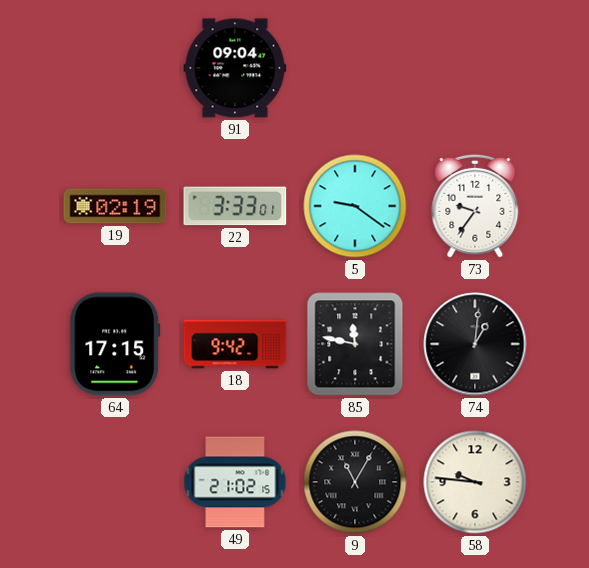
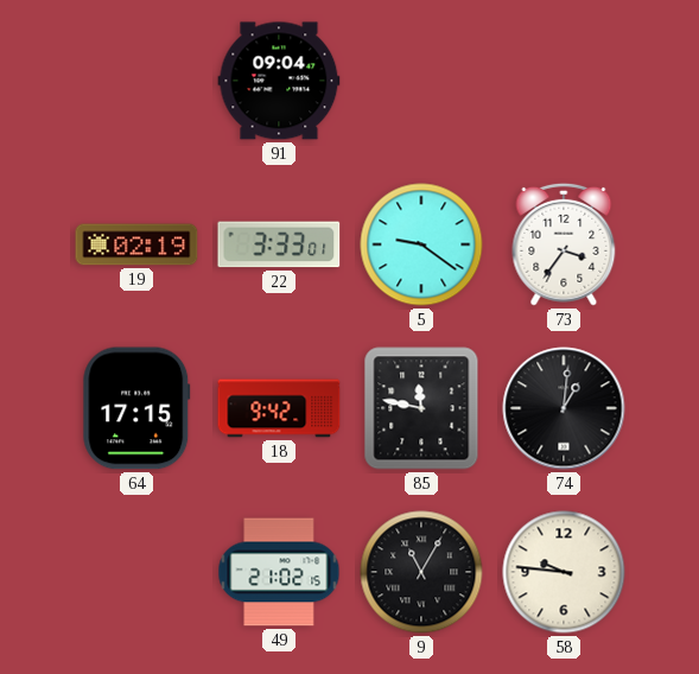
73: 9:36 -> 3:36
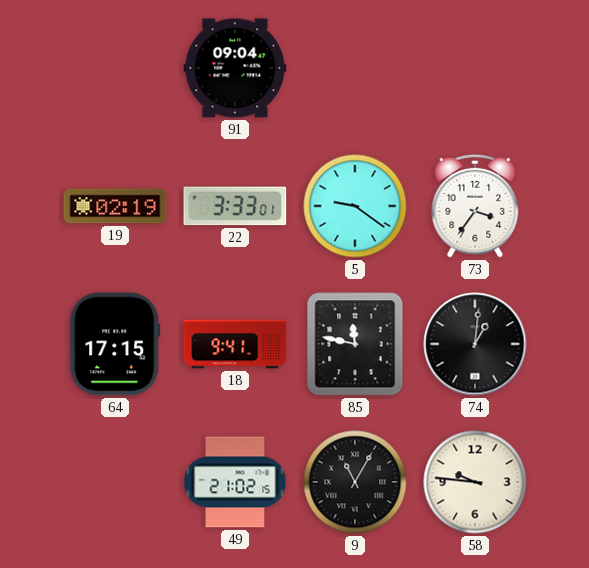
18: 9:42 -> 9:41
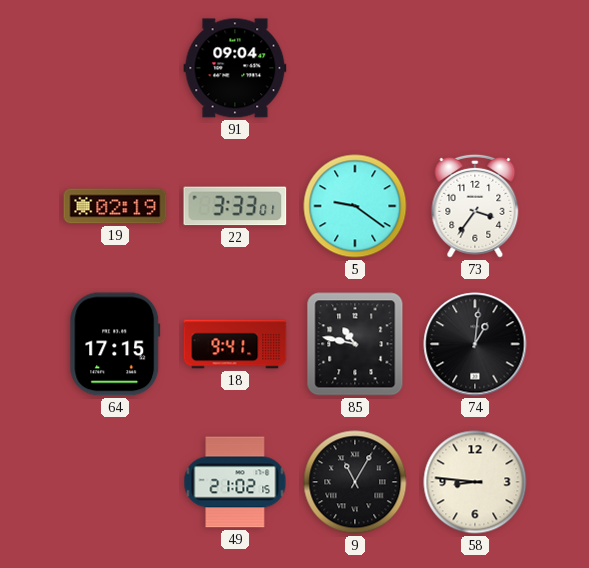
85: 11:47 -> 10:47
58: 9:46 -> 8:46
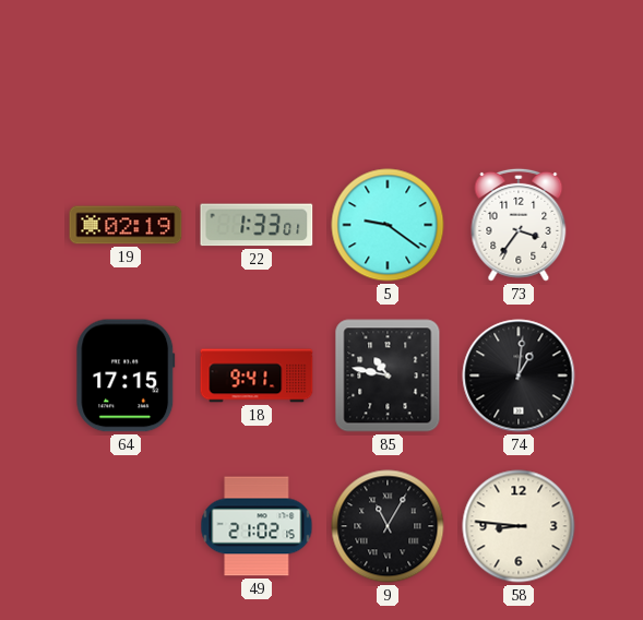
91: 09:04 -> none
22: 3:33 -> 1:33
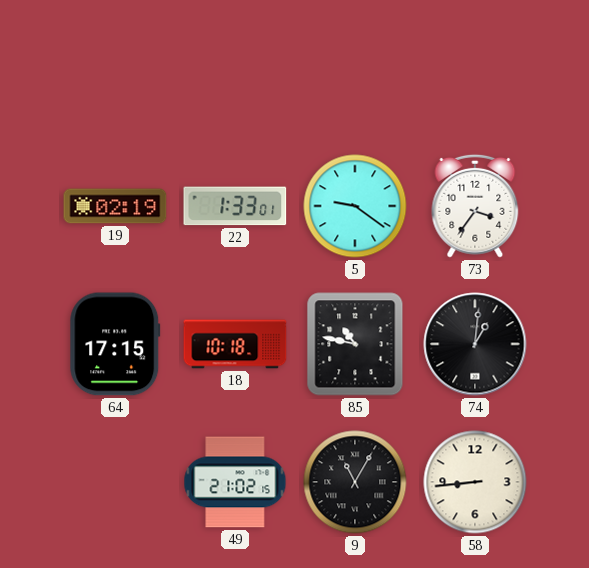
18: 9:41 -> 10:18
58: 8:46 -> 8:44
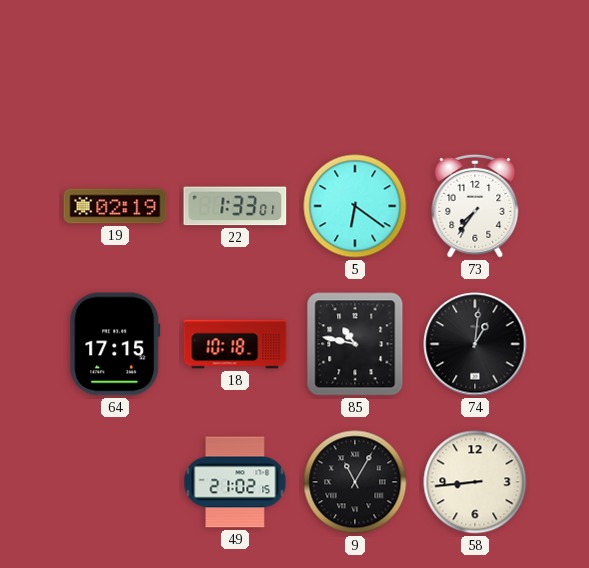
5: 9:21 -> 6:21
73: 3:36 -> 7:36
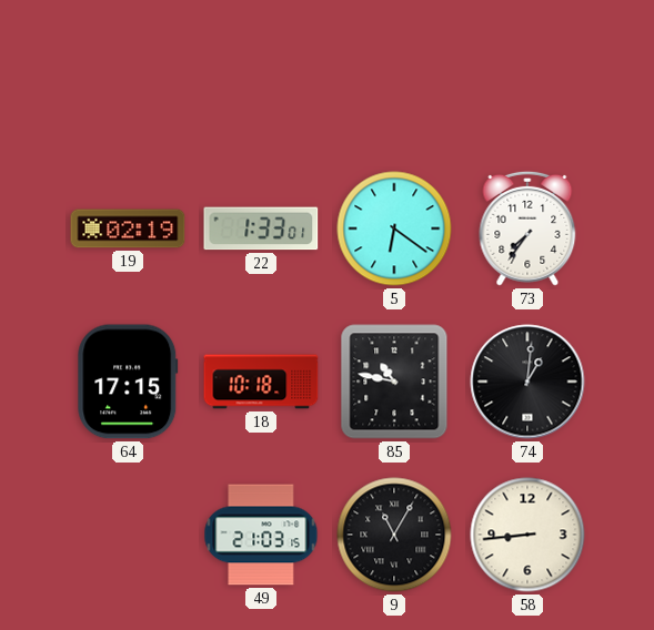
49: 21:02 -> 21:03
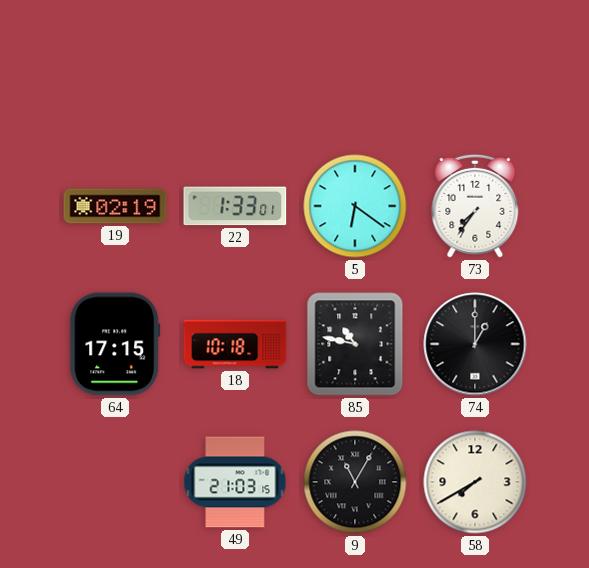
74: 1:01 -> 1:00
58: 8:44 -> 7:40
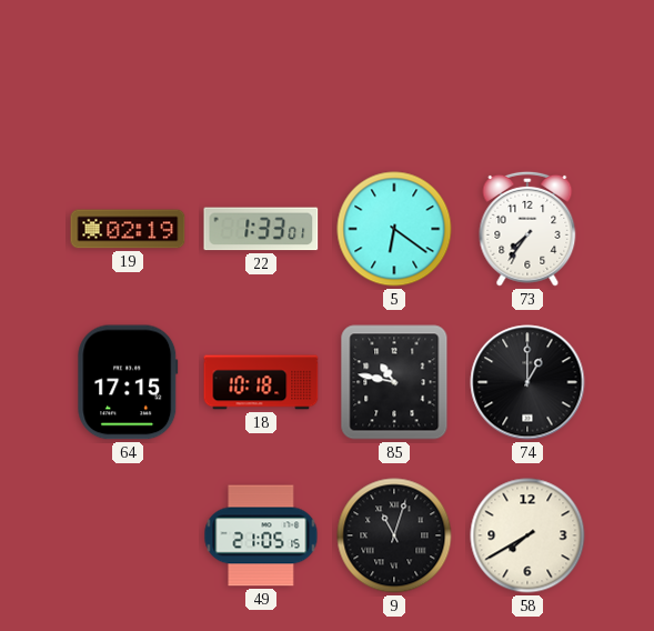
49: 21:03 -> 21:05
9: 11:05 -> 11:03
